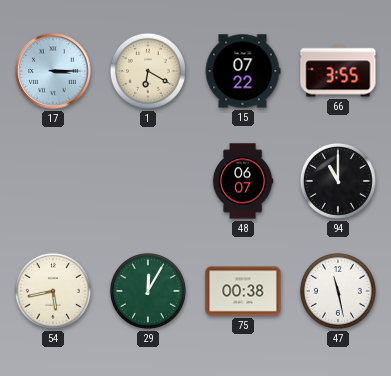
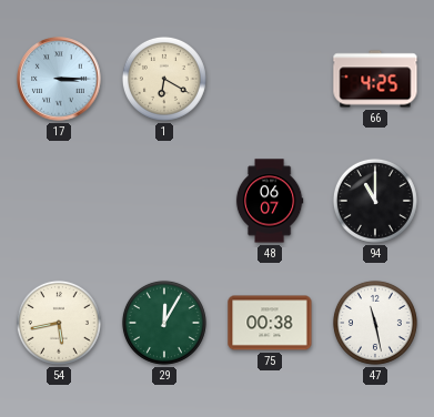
15: 07:22 -> none
66: 3:55 -> 4:25
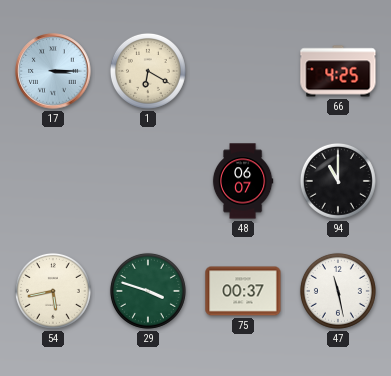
29: 12:05 -> 3:48
75: 00:38 -> 00:37
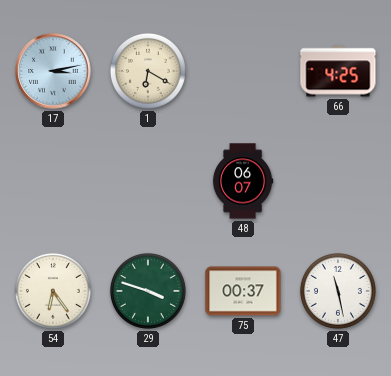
17: 3:15 -> 3:13
94: 11:00 -> none
54: 5:43 -> 6:24
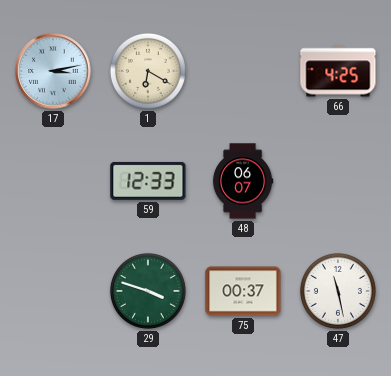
59: none -> 12:33
54: 6:24 -> none
